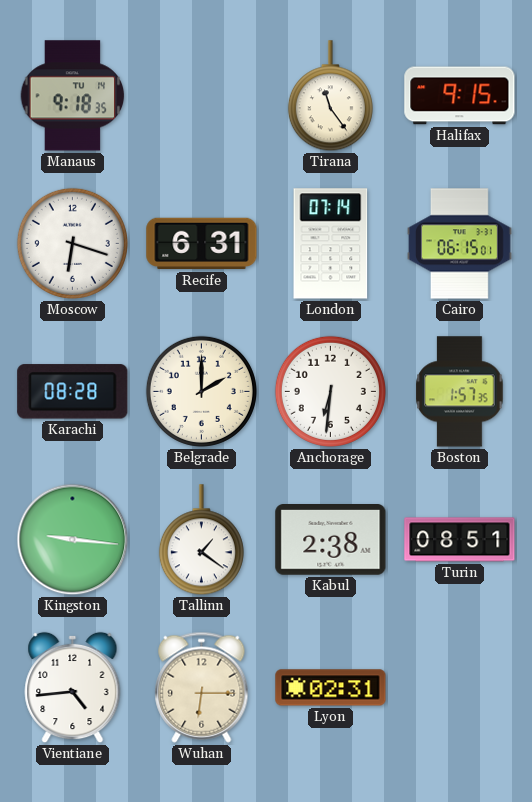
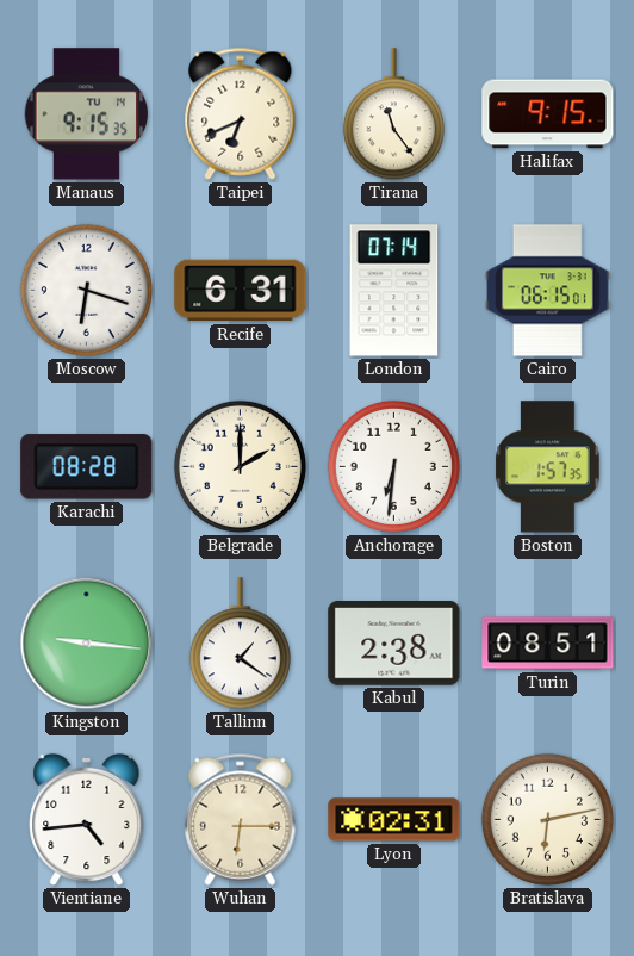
Manaus: 9:18 -> 9:15
Taipei: none -> 6:41
Bratislava: none -> 6:13
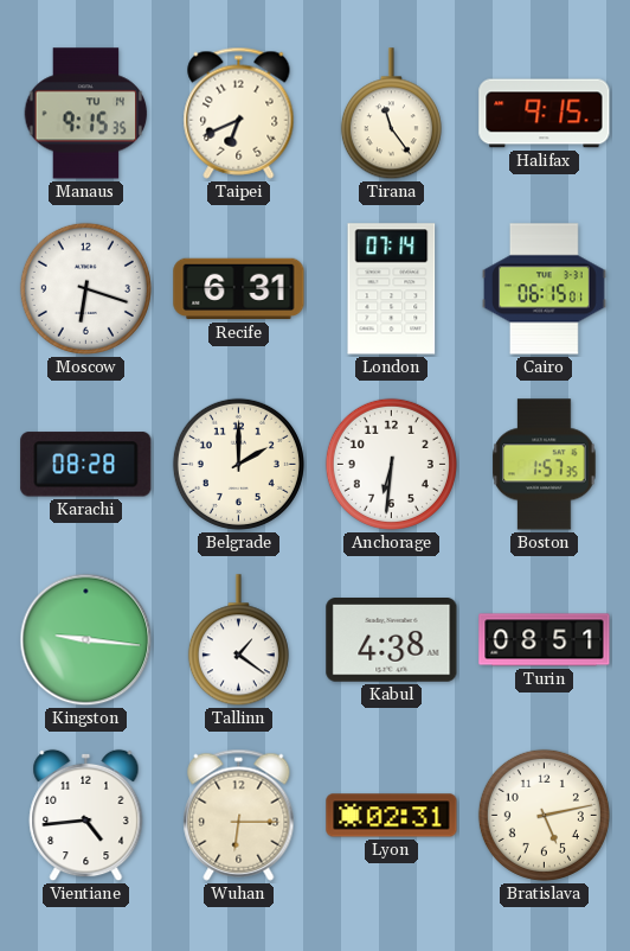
Kabul: 2:38 -> 4:38
Bratislava: 6:13 -> 5:13
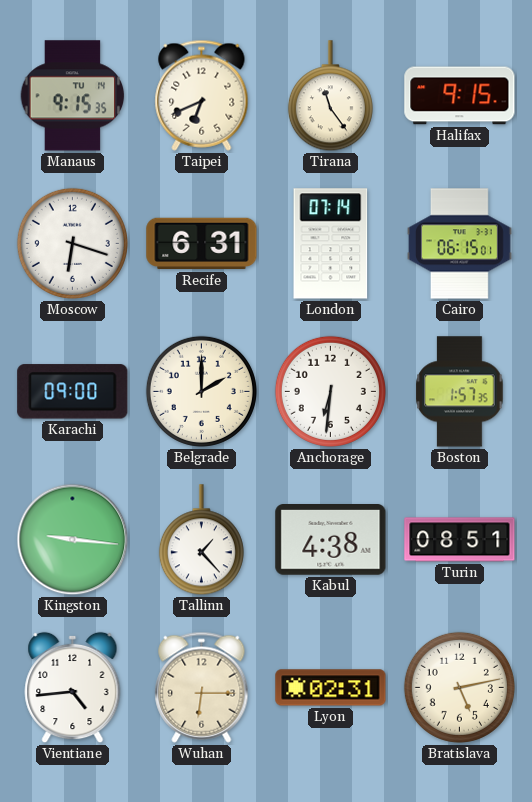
Karachi: 08:28 -> 09:00
Tallinn: 1:21 -> 1:23
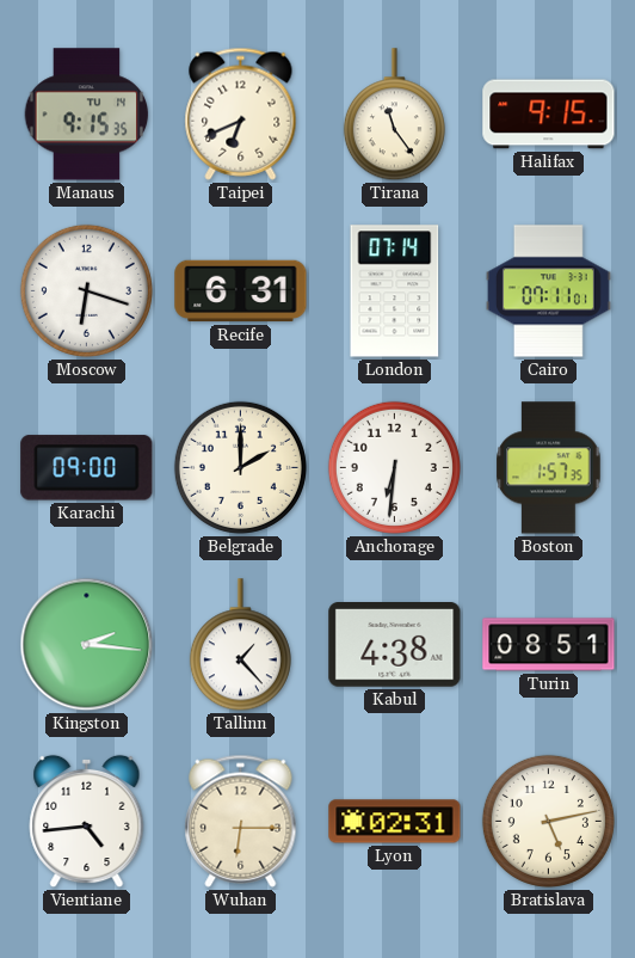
Cairo: 06:15 -> 07:11
Kingston: 9:16 -> 2:16
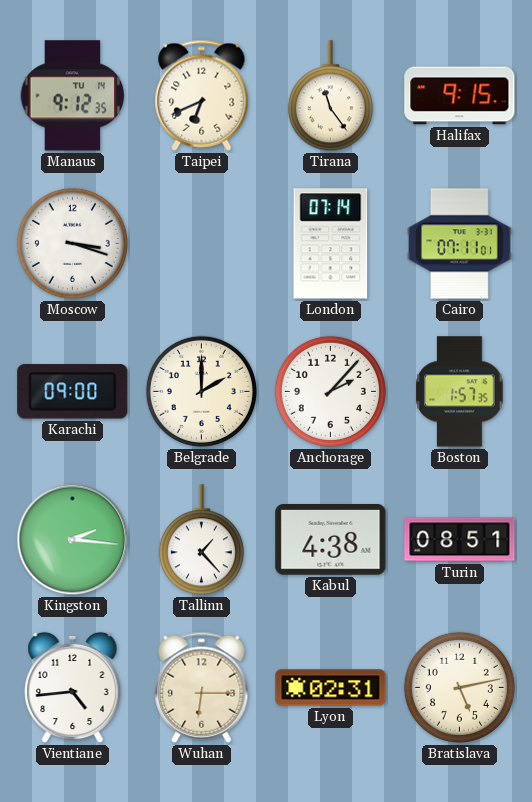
Manaus: 9:15 -> 9:12
Moscow: 6:18 -> 3:18
Recife: 6:31 -> none
Anchorage: 6:31 -> 2:07
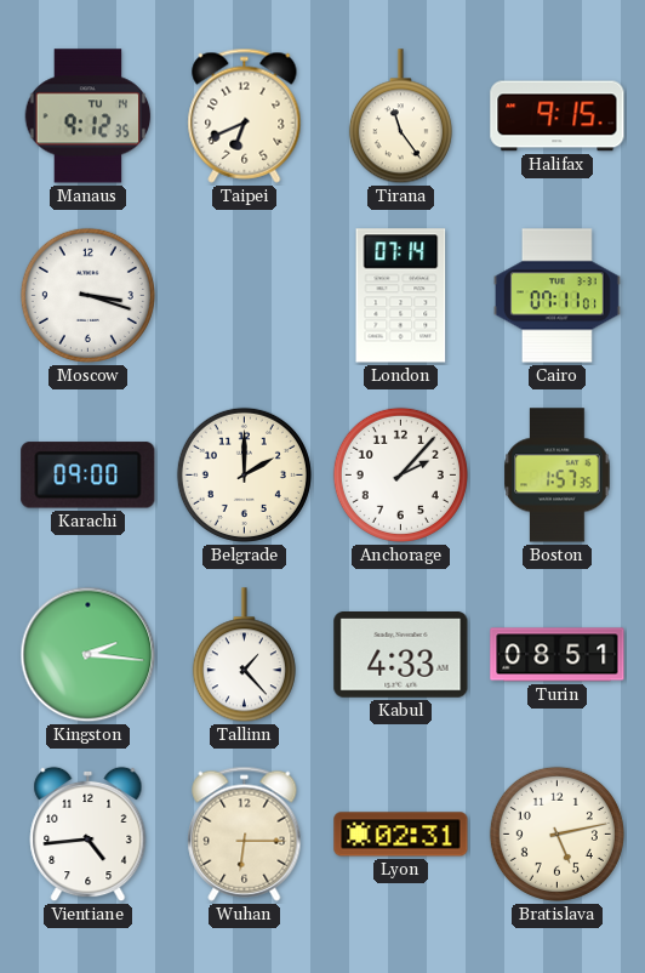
Kabul: 4:38 -> 4:33
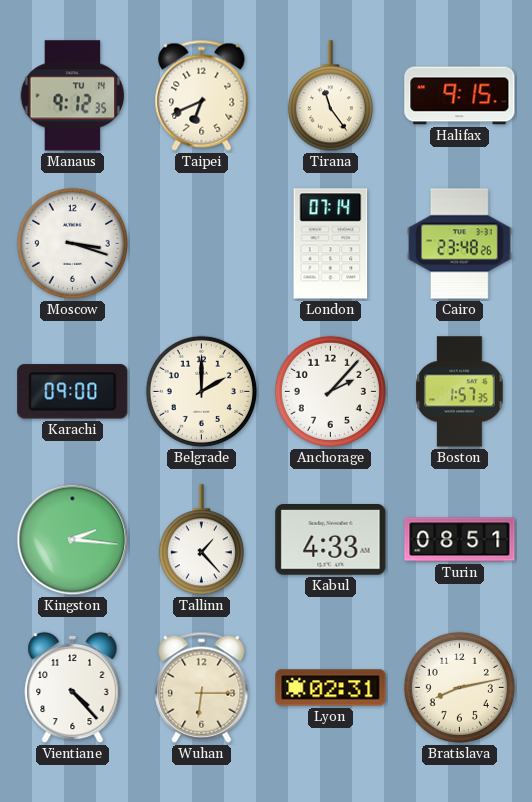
Cairo: 07:11 -> 23:48
Vientiane: 4:44 -> 4:23
Bratislava: 5:13 -> 8:13
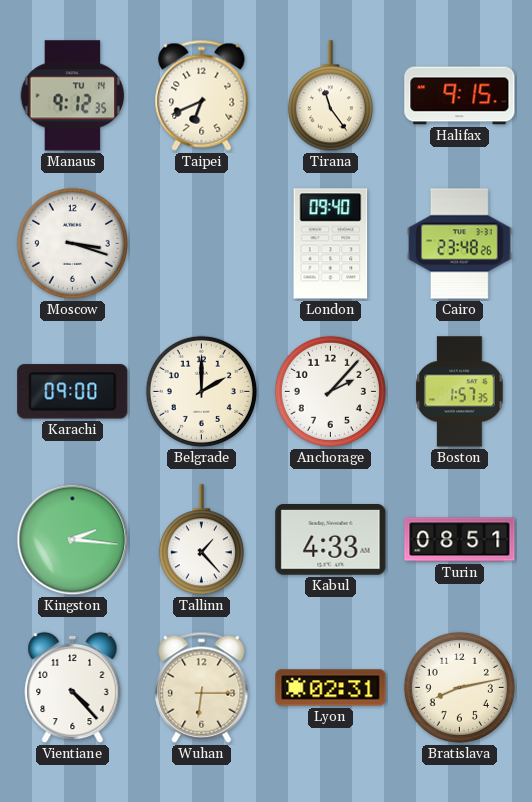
London: 07:14 -> 09:40
